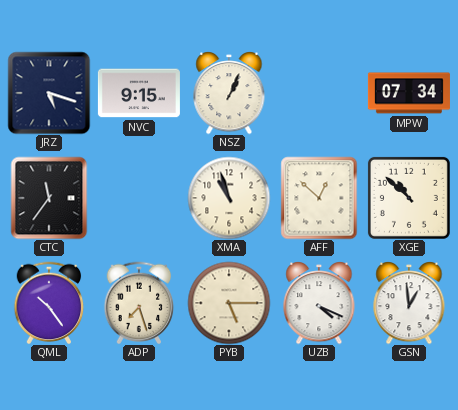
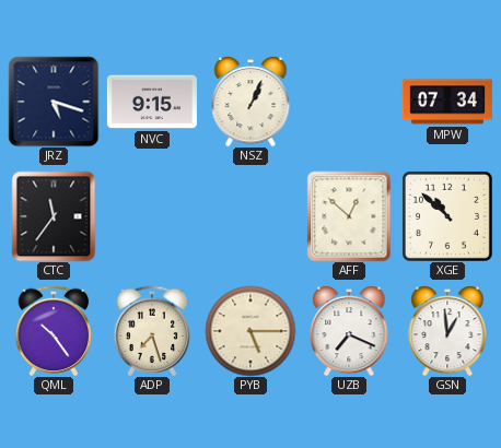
XMA: 10:57 -> none
UZB: 4:19 -> 7:19
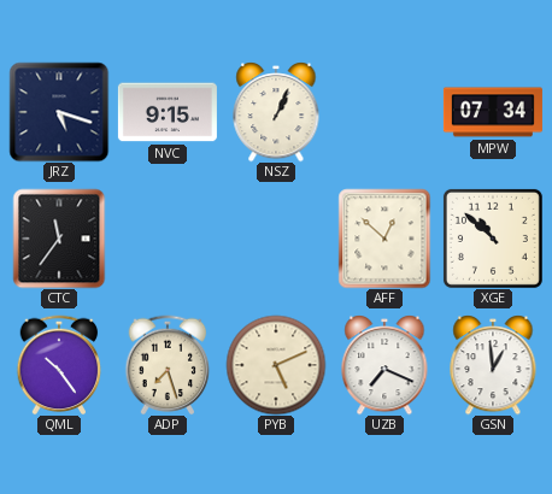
PYB: 5:15 -> 5:11
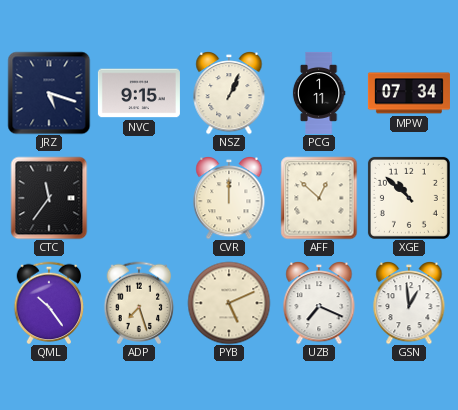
PCG: none -> 1:11
CVR: none -> 12:00
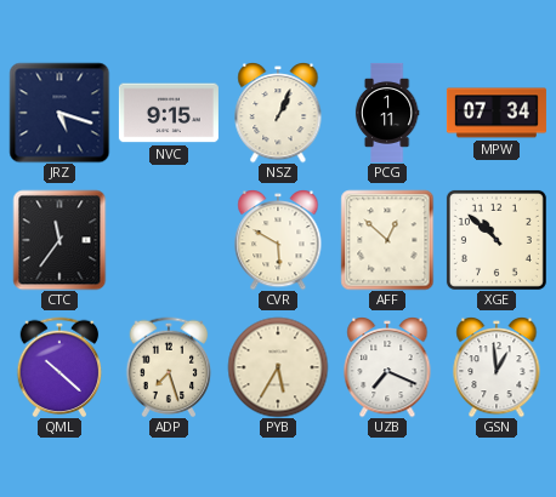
CVR: 12:00 -> 5:50
QML: 10:24 -> 10:22
PYB: 5:11 -> 5:35
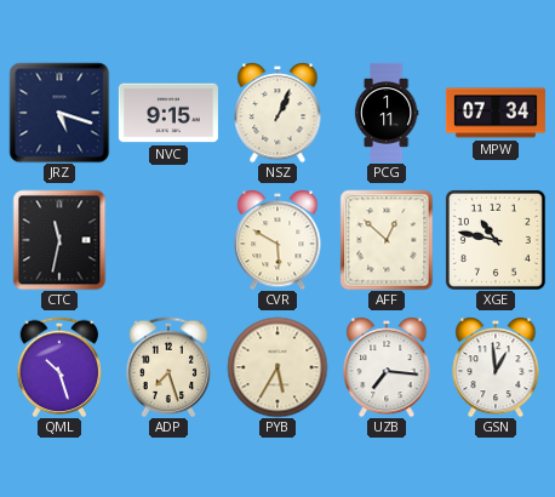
CTC: 11:36 -> 11:32
XGE: 10:52 -> 10:47
QML: 10:22 -> 10:27
UZB: 7:19 -> 7:16
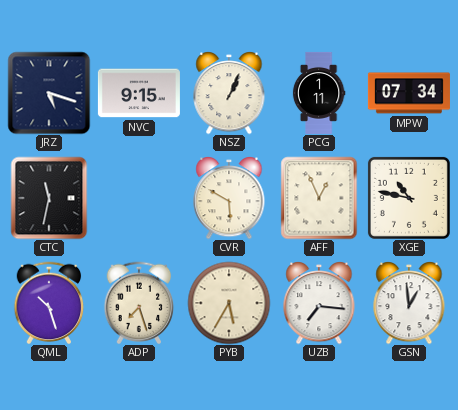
AFF: 12:52 -> 12:56
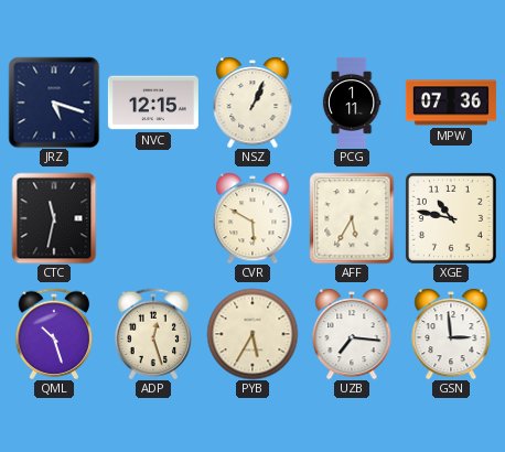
NVC: 9:15 -> 12:15
MPW: 07:34 -> 07:36
AFF: 12:56 -> 5:35
ADP: 7:27 -> 12:27
GSN: 12:59 -> 2:59
